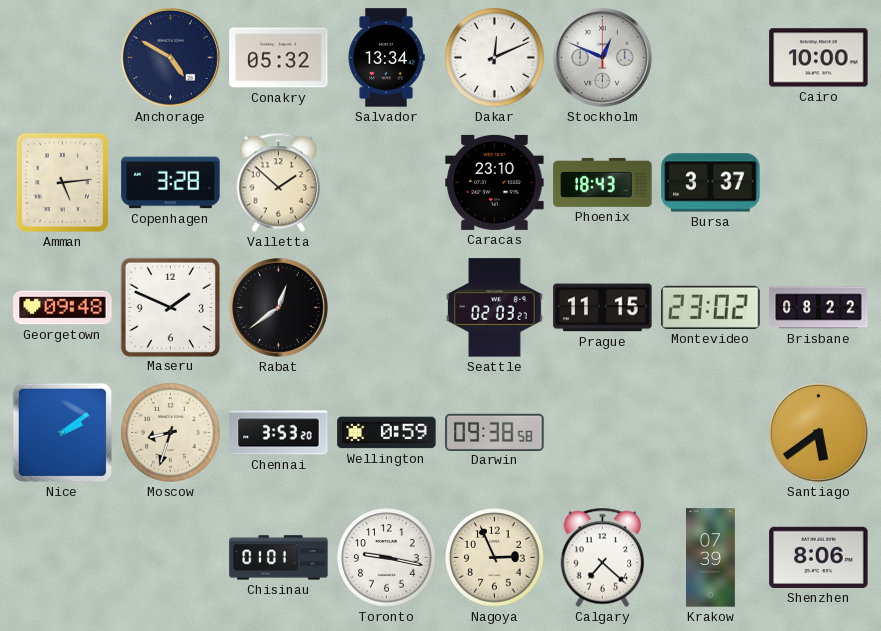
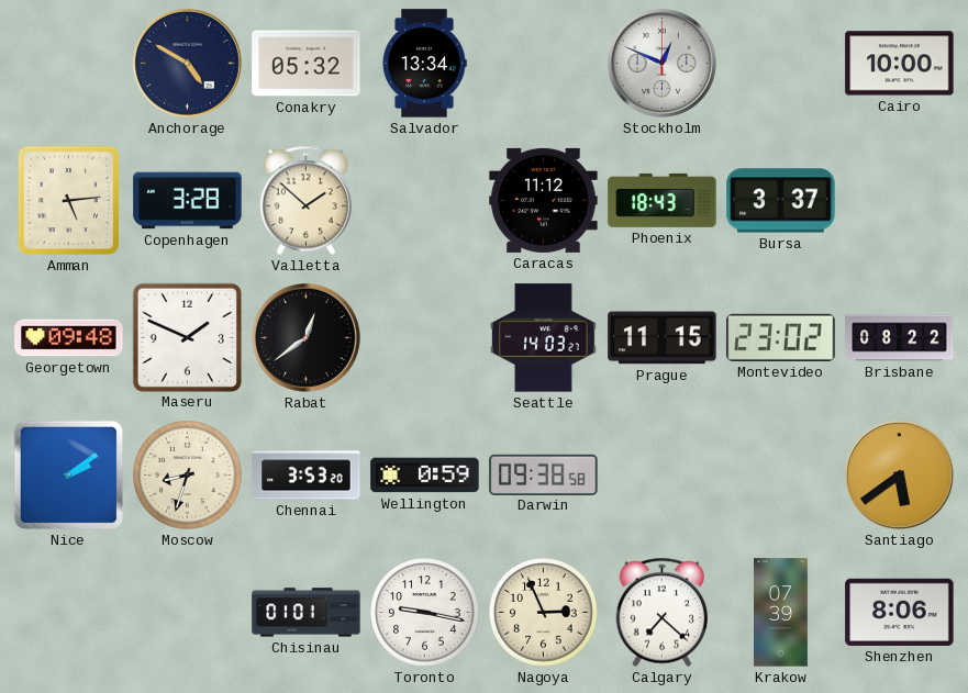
Dakar: 12:11 -> none
Caracas: 23:10 -> 11:12
Seattle: 02:03 -> 14:03
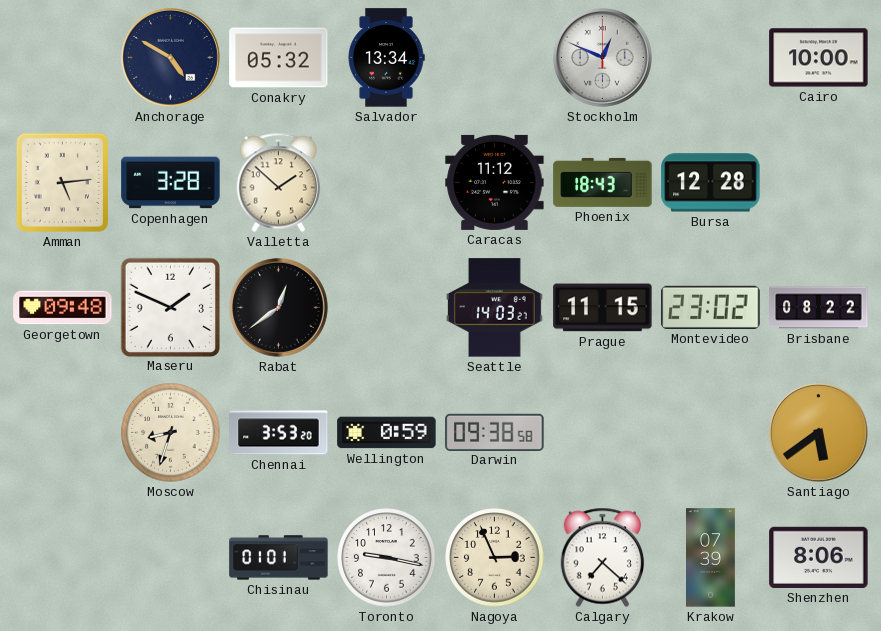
Bursa: 3:37 -> 12:28
Nice: 2:09 -> none
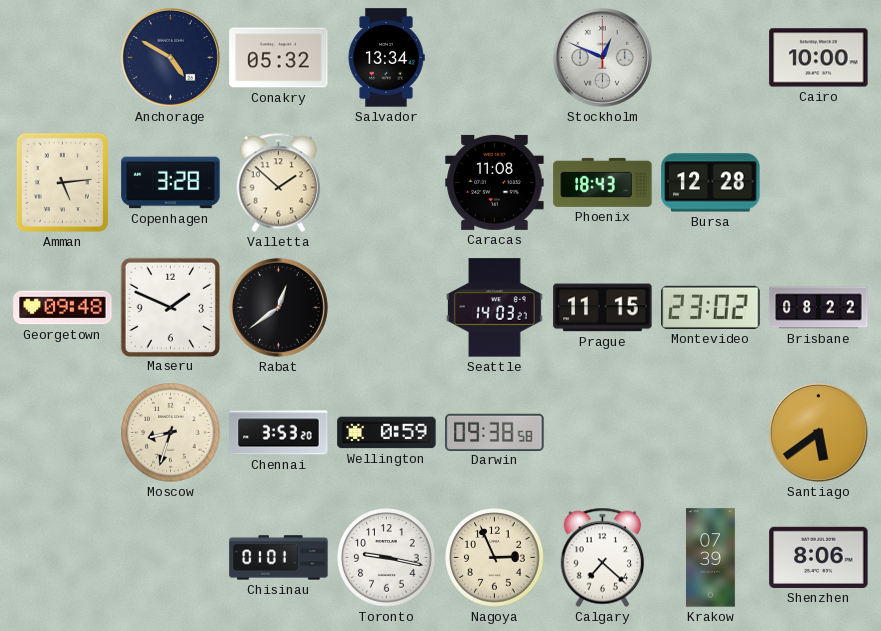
Caracas: 11:12 -> 11:08
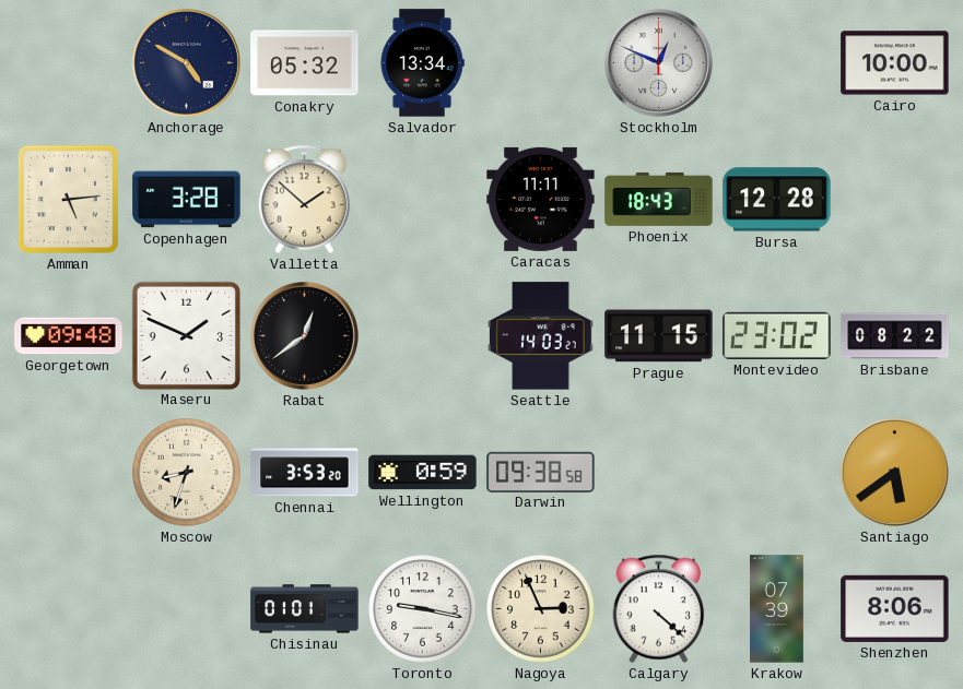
Caracas: 11:08 -> 11:11
Calgary: 7:22 -> 4:22
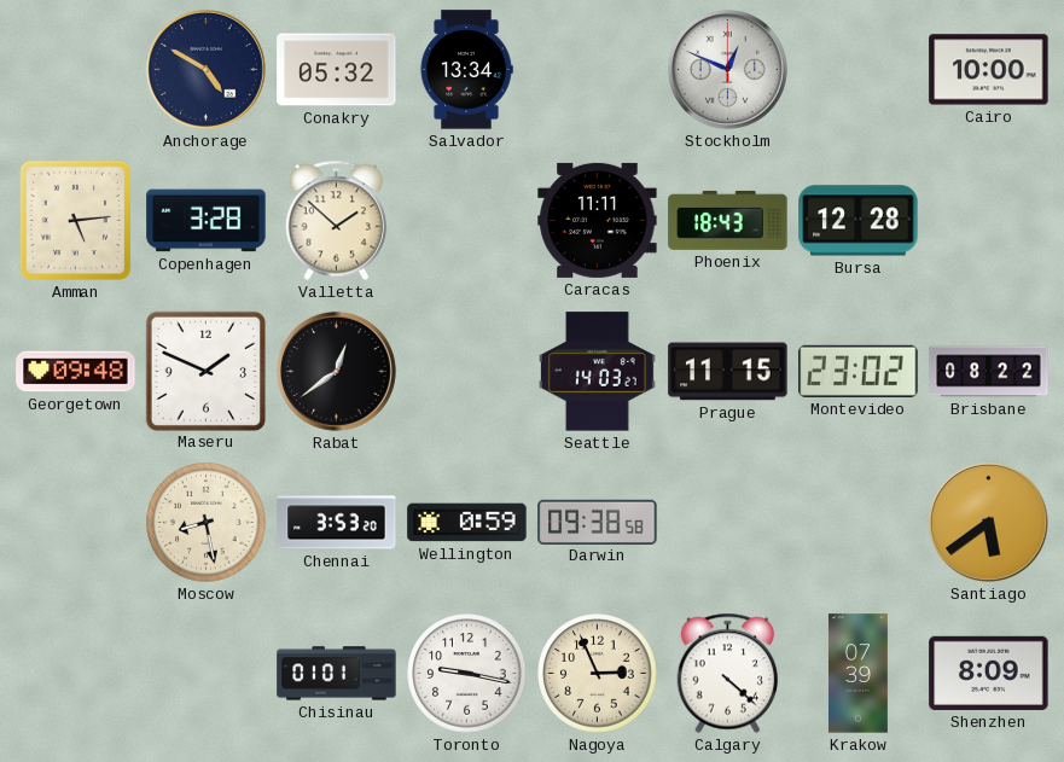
Moscow: 8:33 -> 8:28
Shenzhen: 8:06 -> 8:09
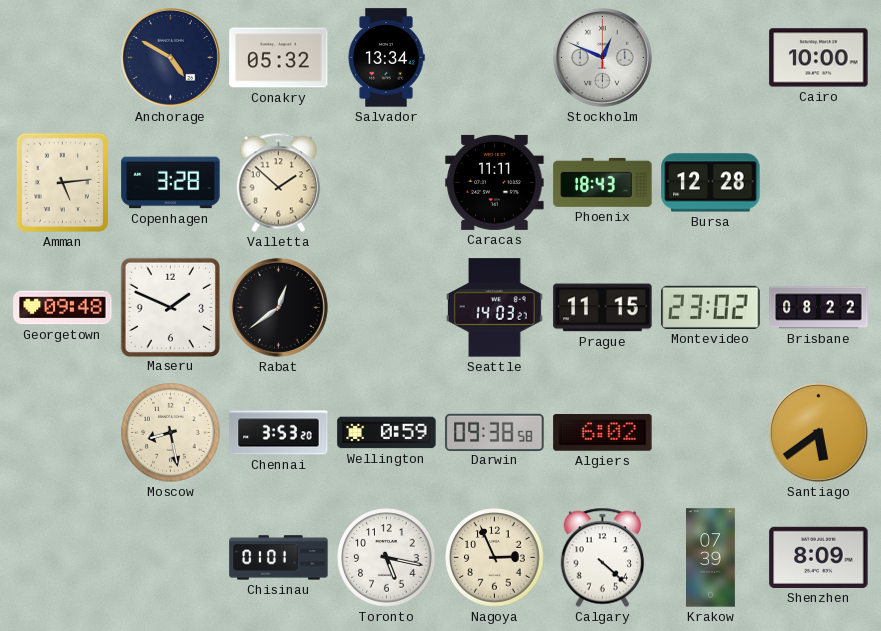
Algiers: none -> 6:02
Toronto: 9:17 -> 5:17
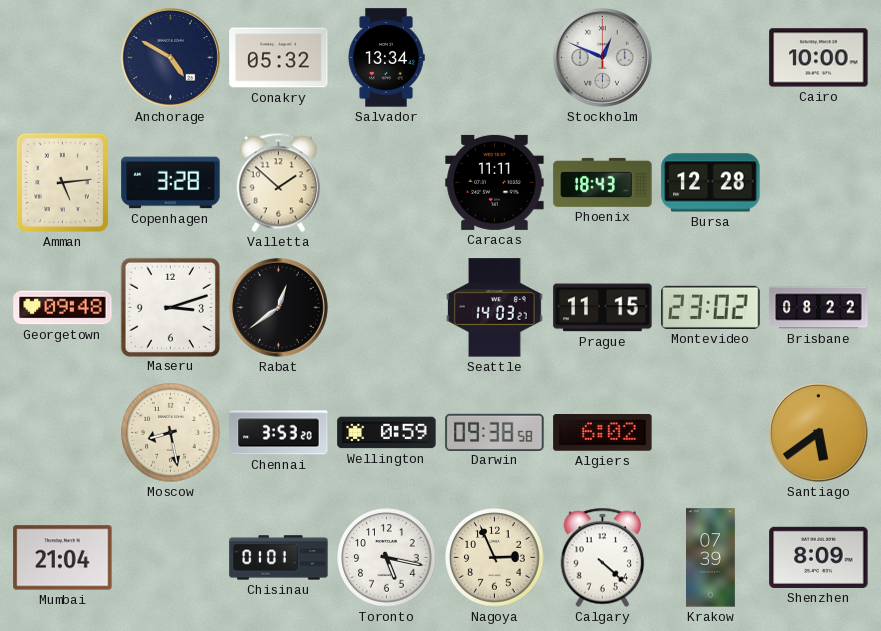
Maseru: 1:49 -> 3:12
Mumbai: none -> 21:04
